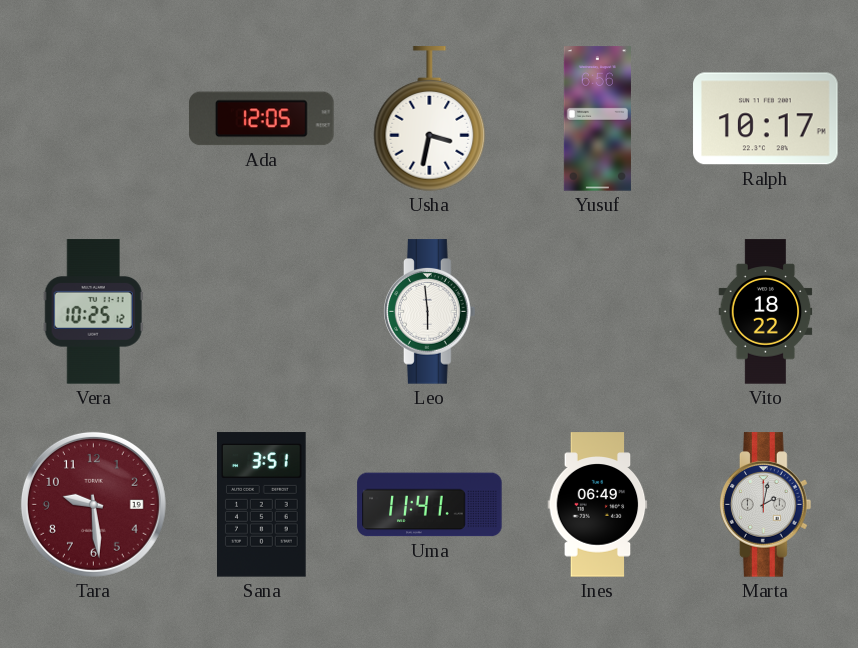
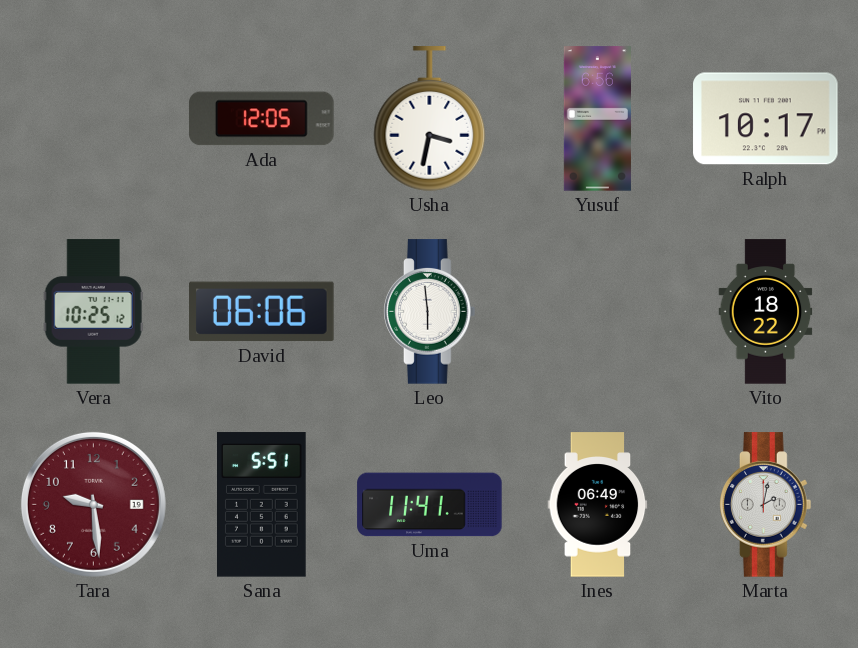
David: none -> 06:06
Sana: 3:51 -> 5:51
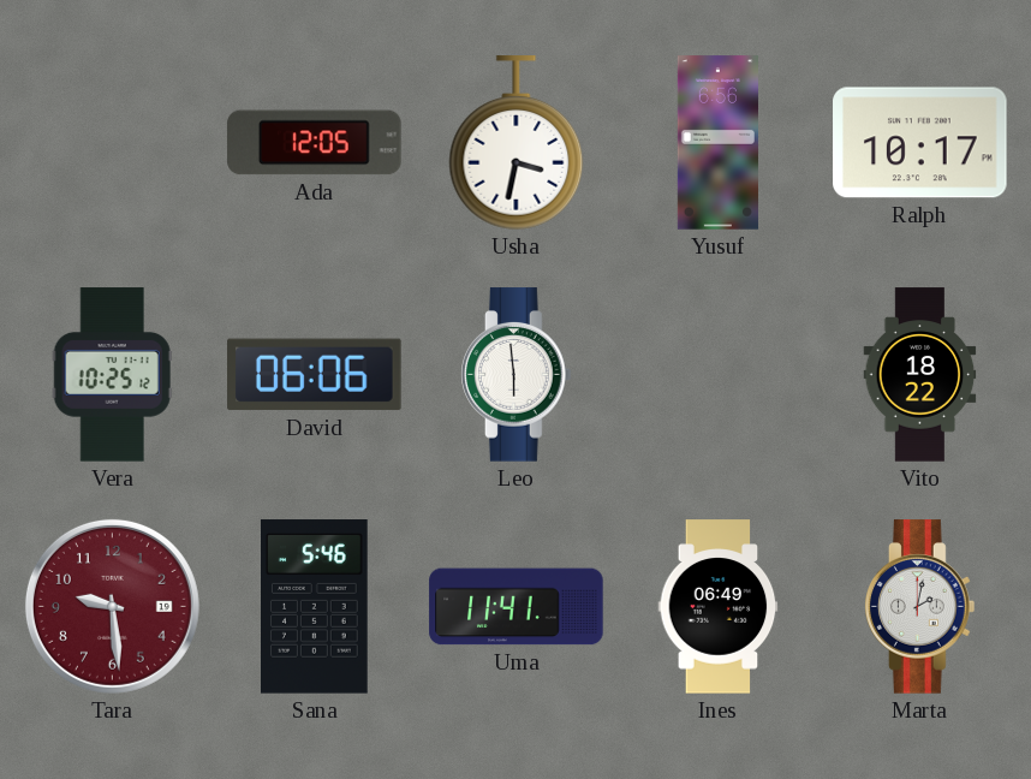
Sana: 5:51 -> 5:46
